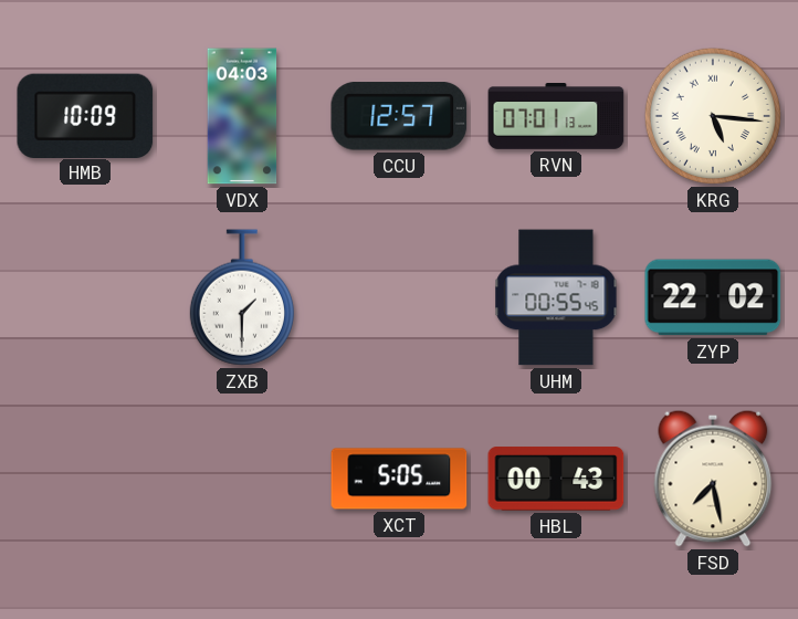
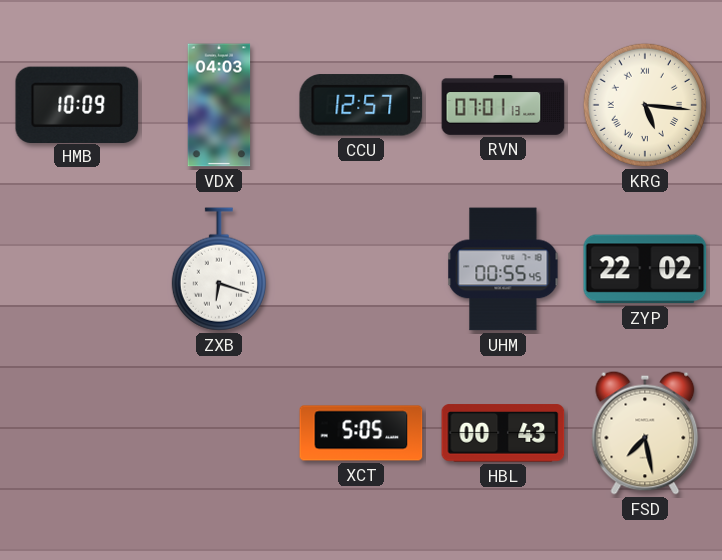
ZXB: 1:30 -> 6:18
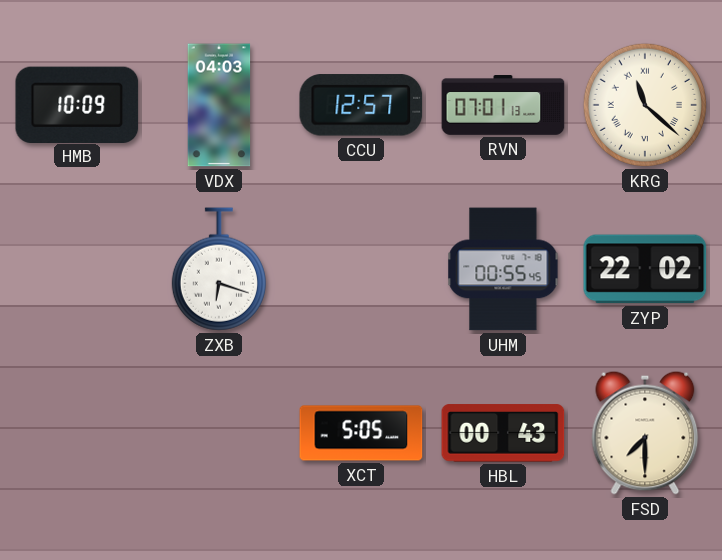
KRG: 5:16 -> 11:22
FSD: 7:28 -> 7:30
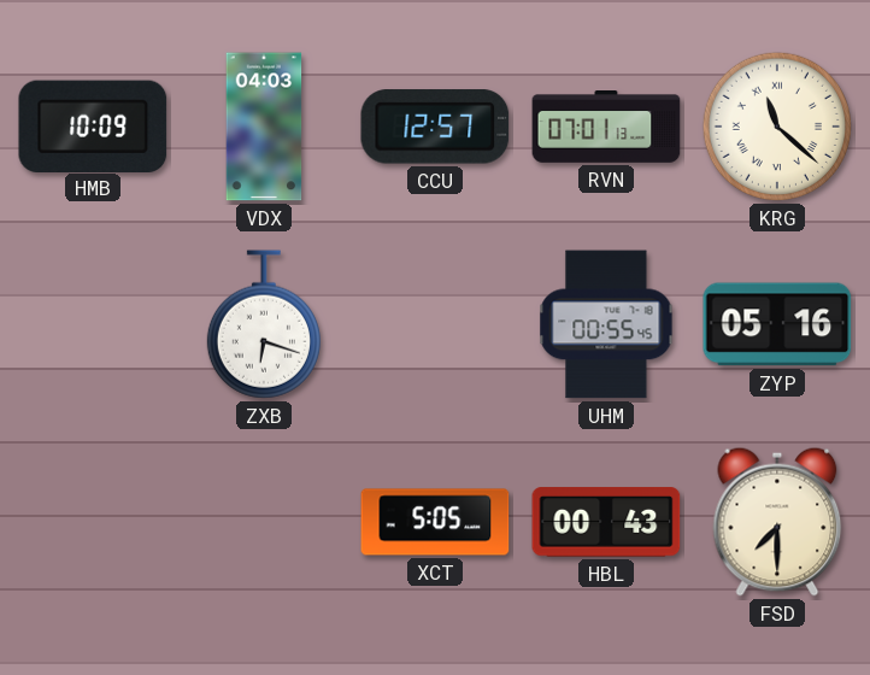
ZYP: 22:02 -> 05:16
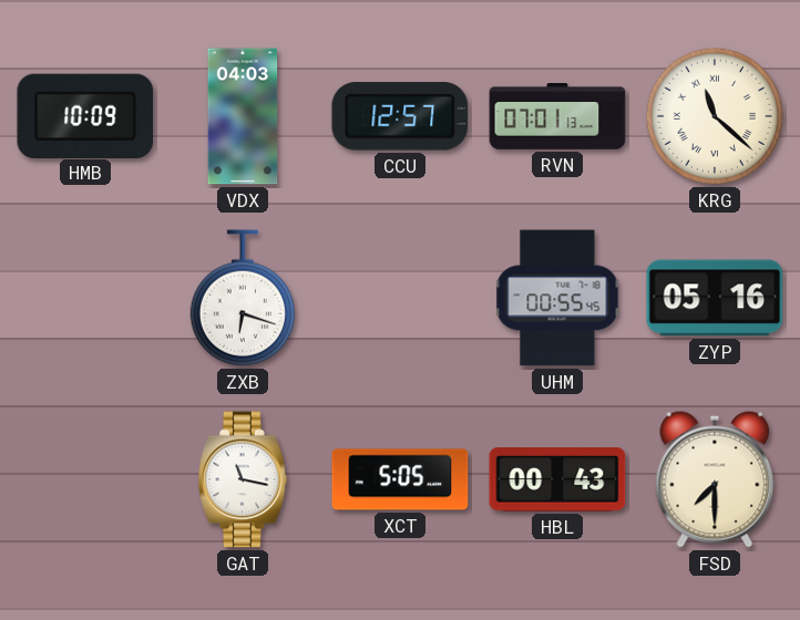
GAT: none -> 11:17
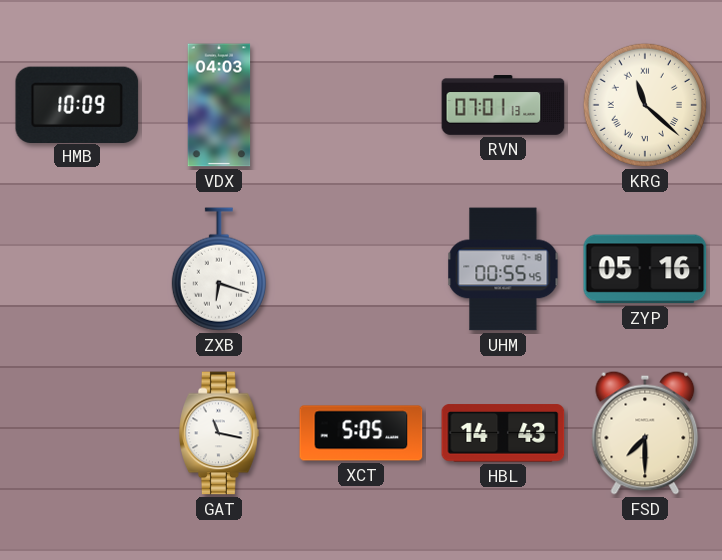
CCU: 12:57 -> none
HBL: 00:43 -> 14:43
